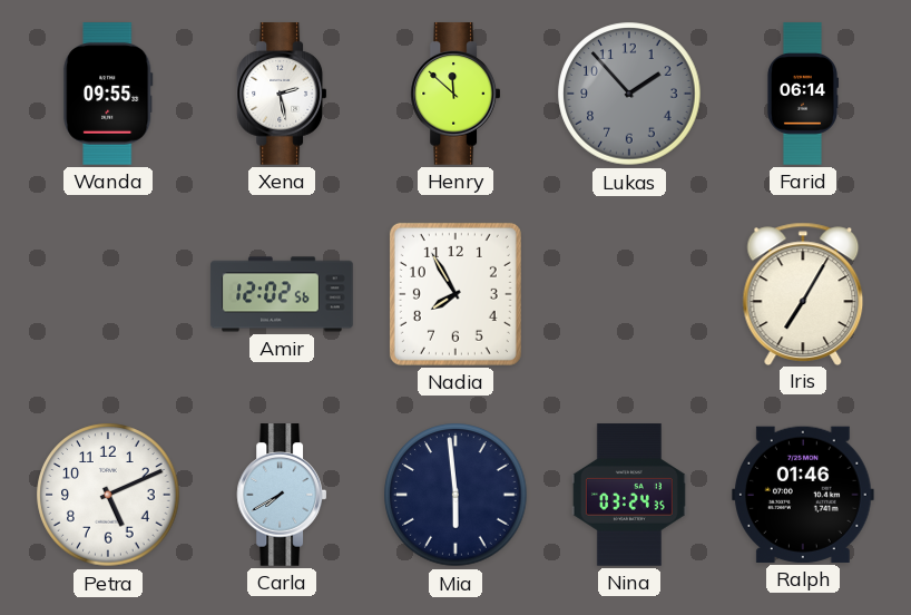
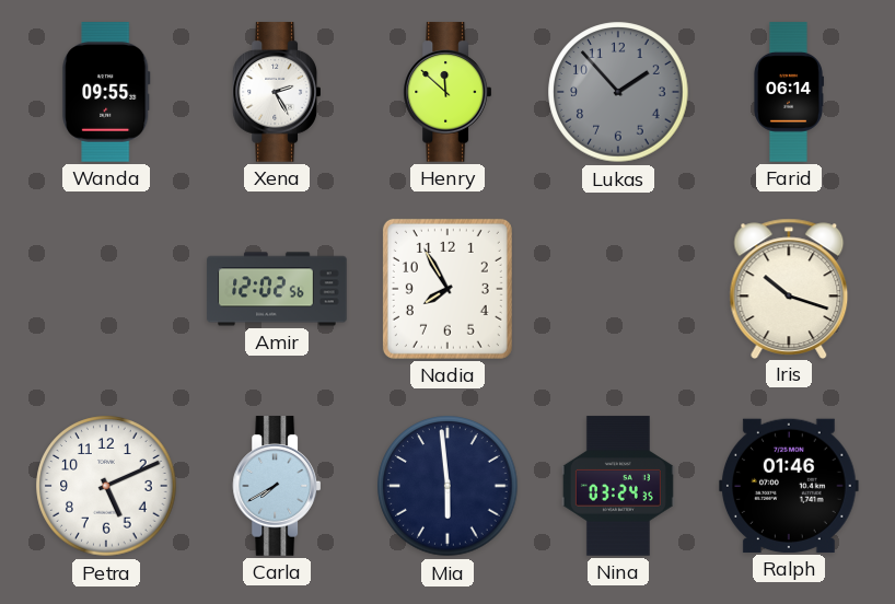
Xena: 2:28 -> 2:25
Iris: 7:05 -> 10:18
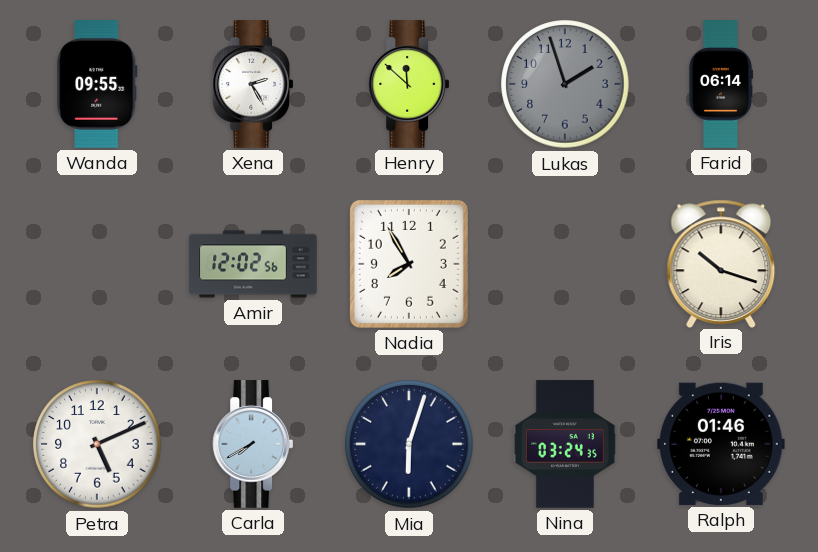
Lukas: 1:53 -> 1:57
Mia: 5:59 -> 6:03
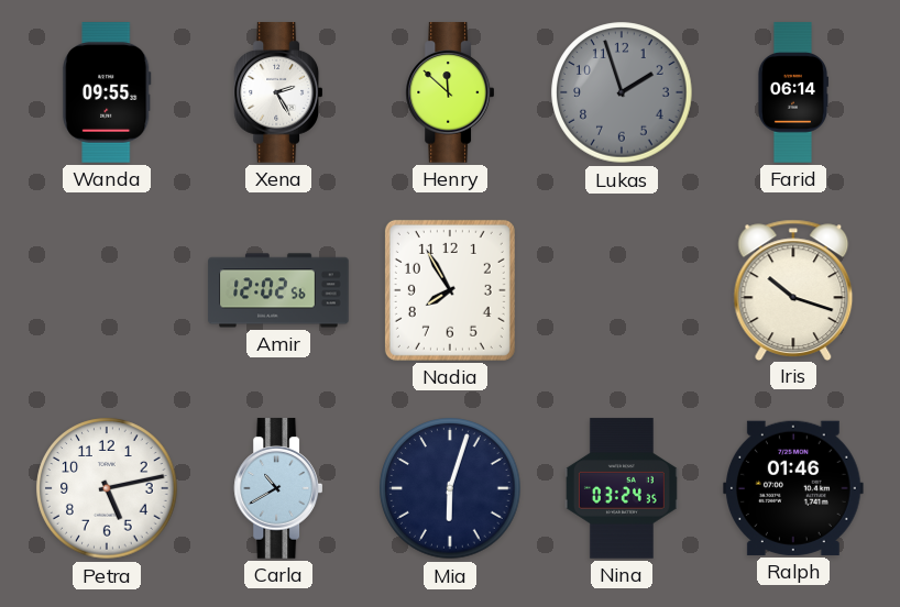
Petra: 5:11 -> 5:13
Carla: 7:40 -> 10:40
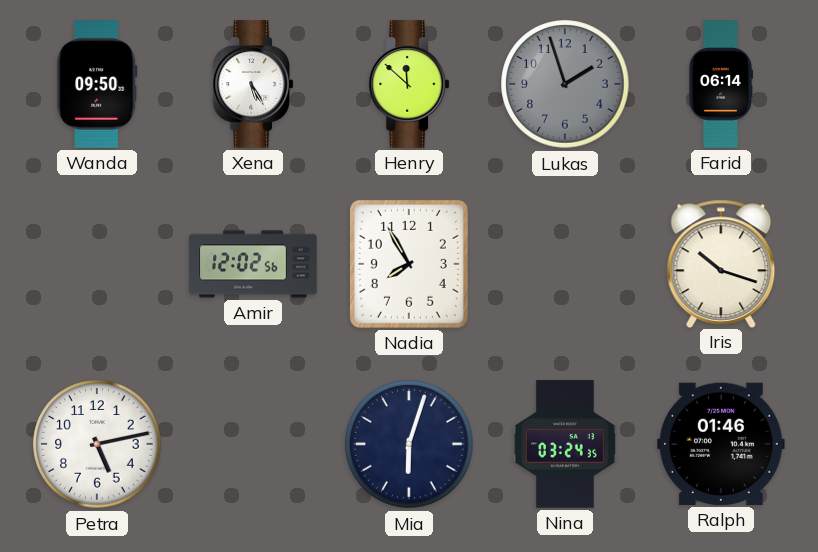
Wanda: 09:55 -> 09:50
Xena: 2:25 -> 5:25
Carla: 10:40 -> none
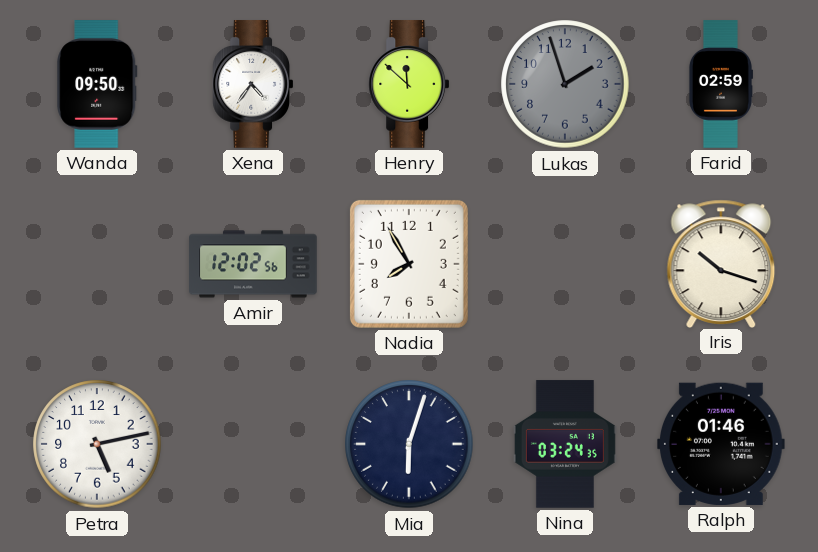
Xena: 5:25 -> 4:36
Farid: 06:14 -> 02:59
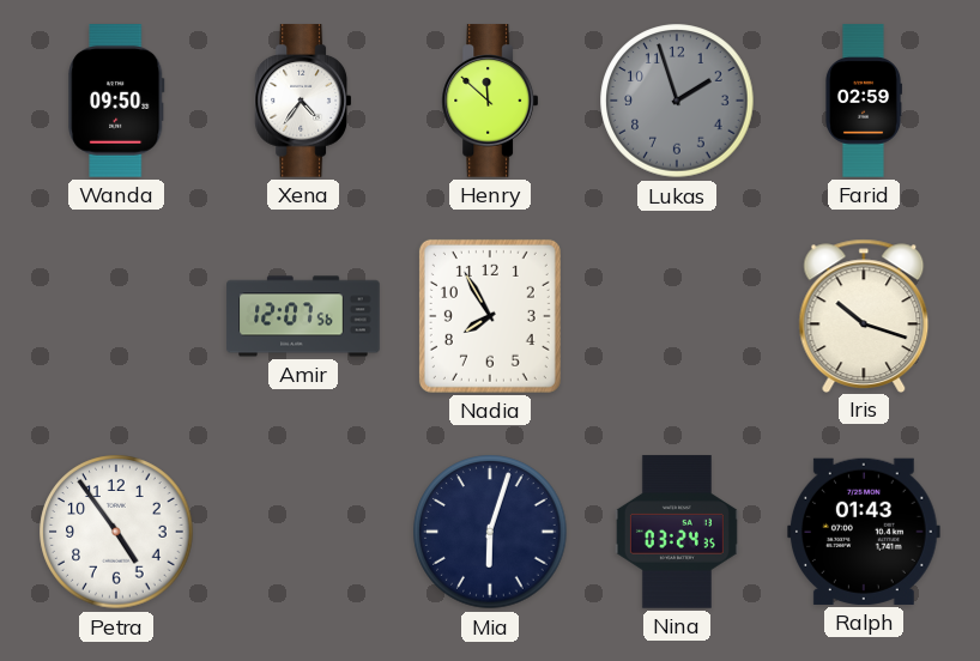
Amir: 12:02 -> 12:07
Petra: 5:13 -> 4:54
Ralph: 01:46 -> 01:43
